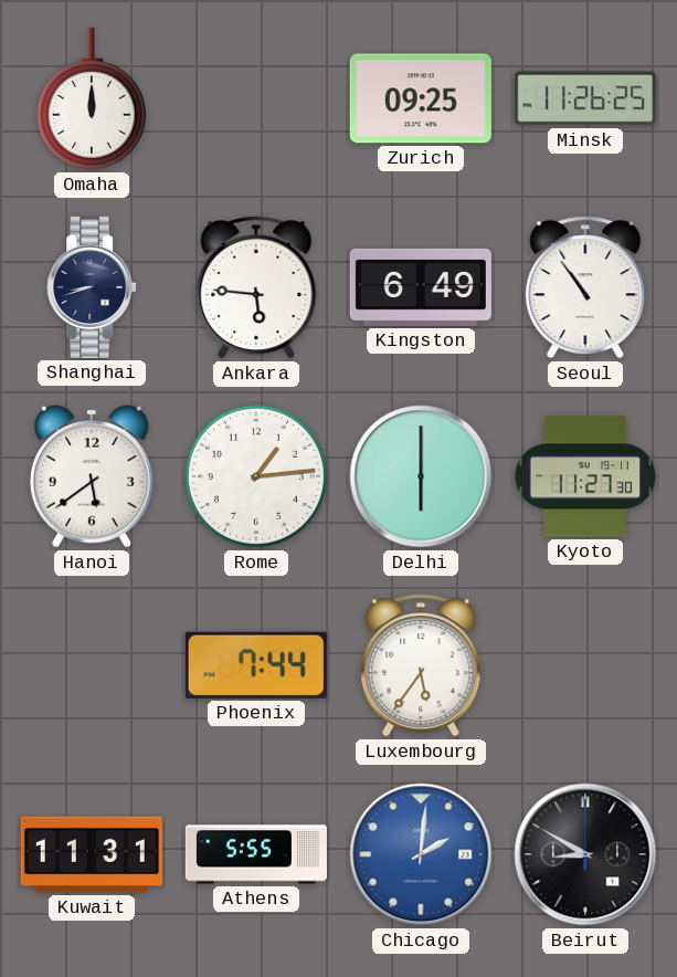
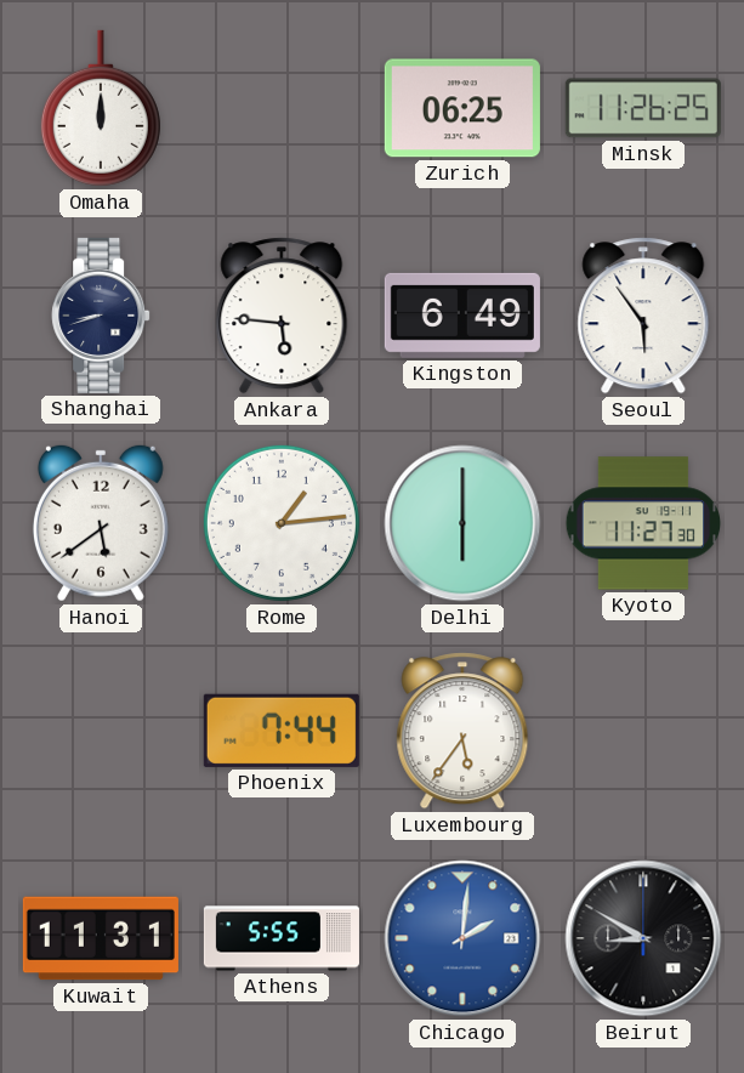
Zurich: 09:25 -> 06:25
Seoul: 10:54 -> 5:54
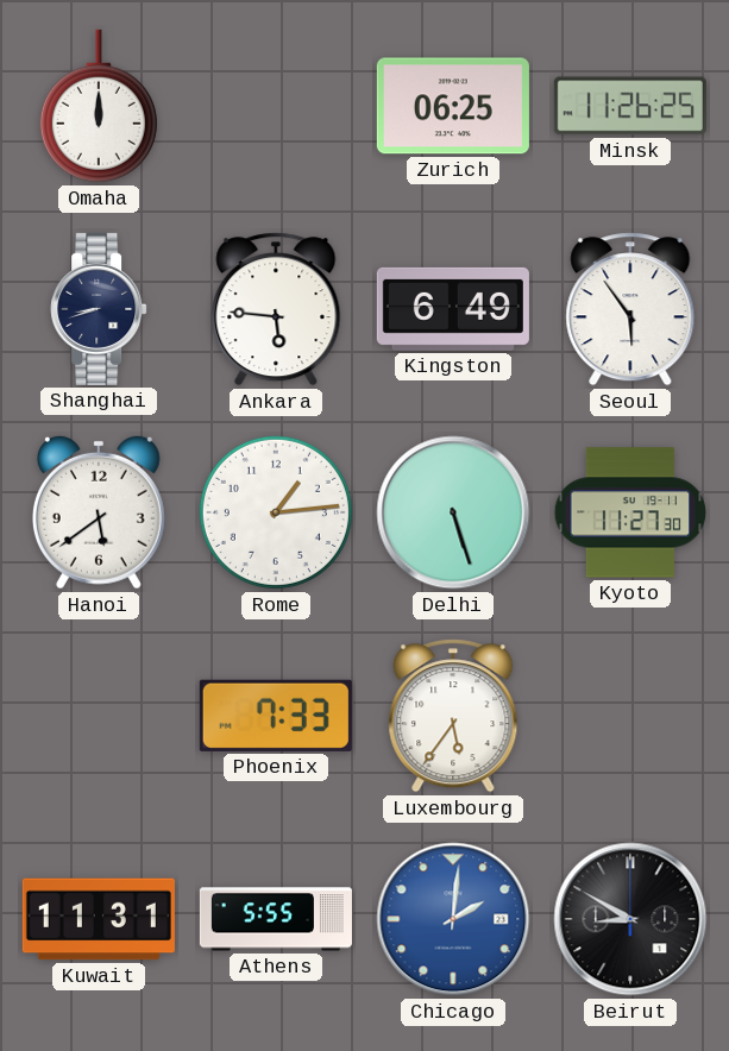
Delhi: 6:00 -> 5:27
Phoenix: 7:44 -> 7:33
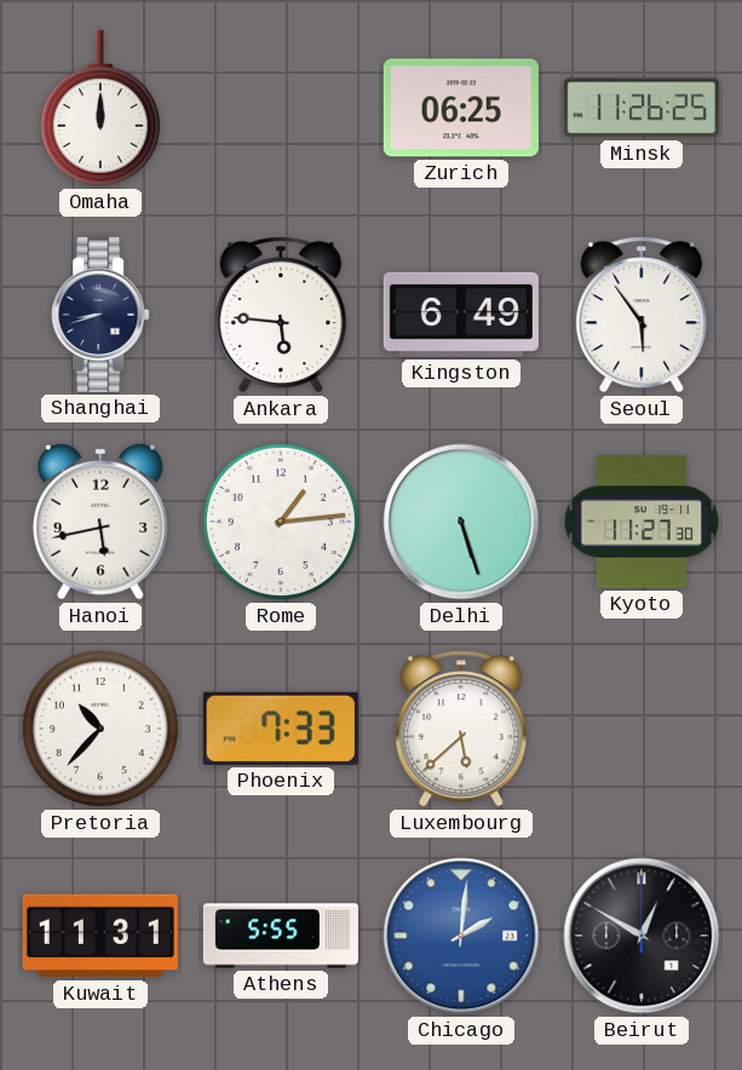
Hanoi: 5:39 -> 5:43
Pretoria: none -> 10:37
Luxembourg: 5:36 -> 5:38
Beirut: 8:50 -> 12:50
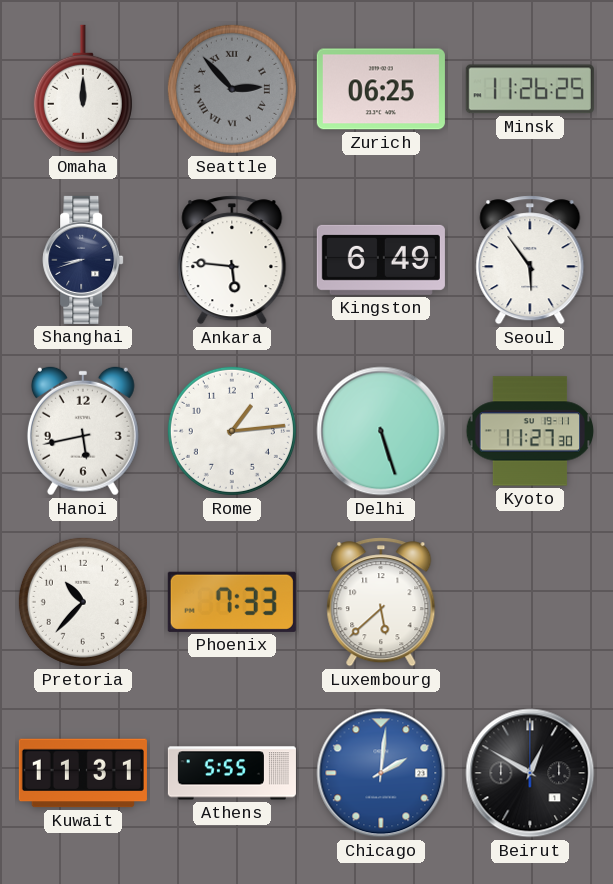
Seattle: none -> 2:53
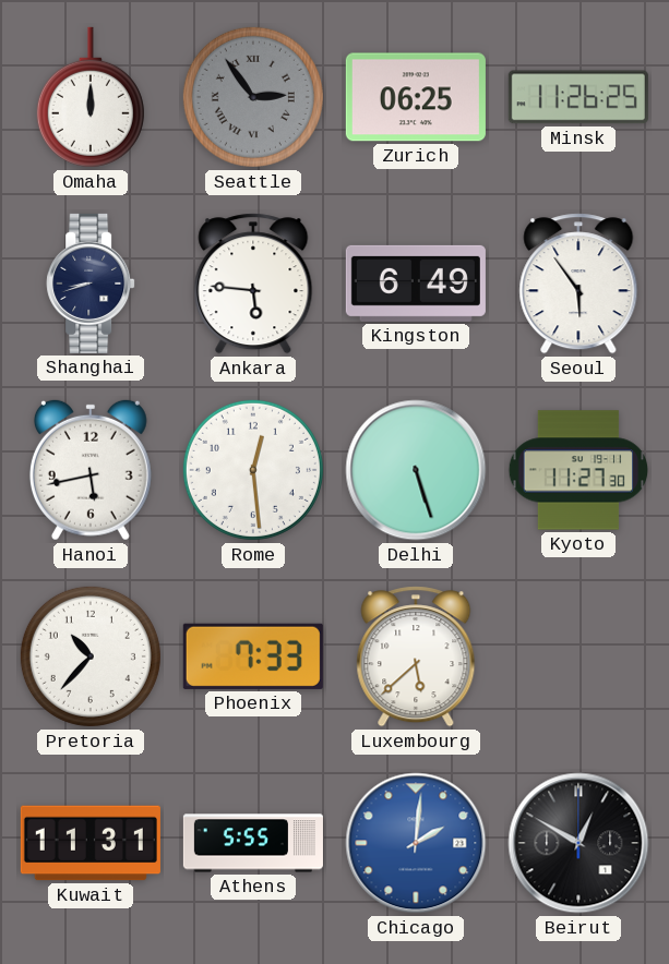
Seattle: 2:53 -> 2:54
Rome: 1:14 -> 12:29
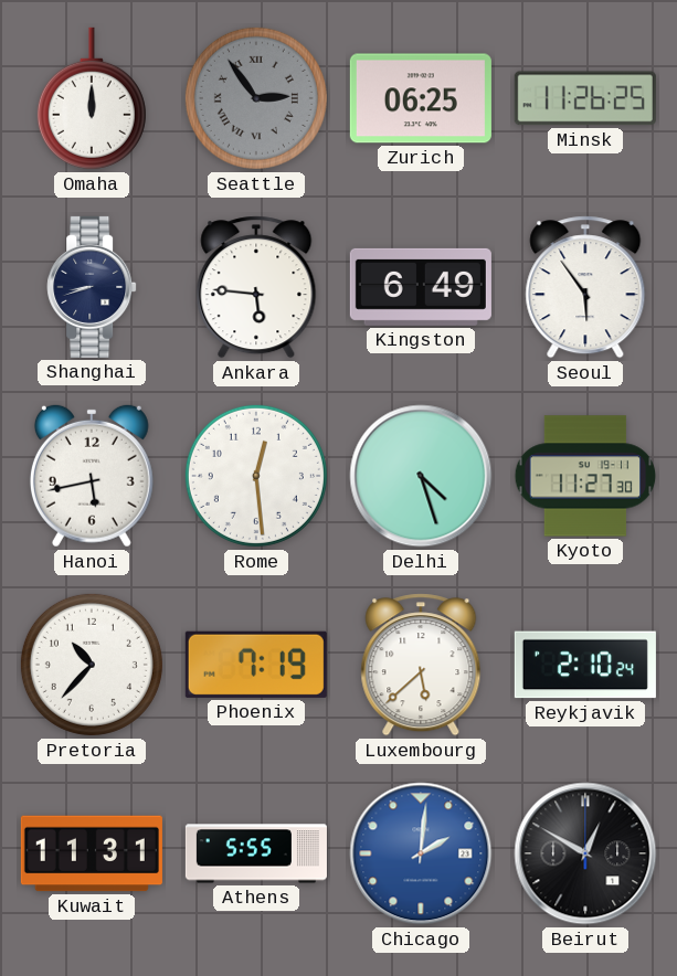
Delhi: 5:27 -> 4:27
Phoenix: 7:33 -> 7:19
Reykjavik: none -> 2:10
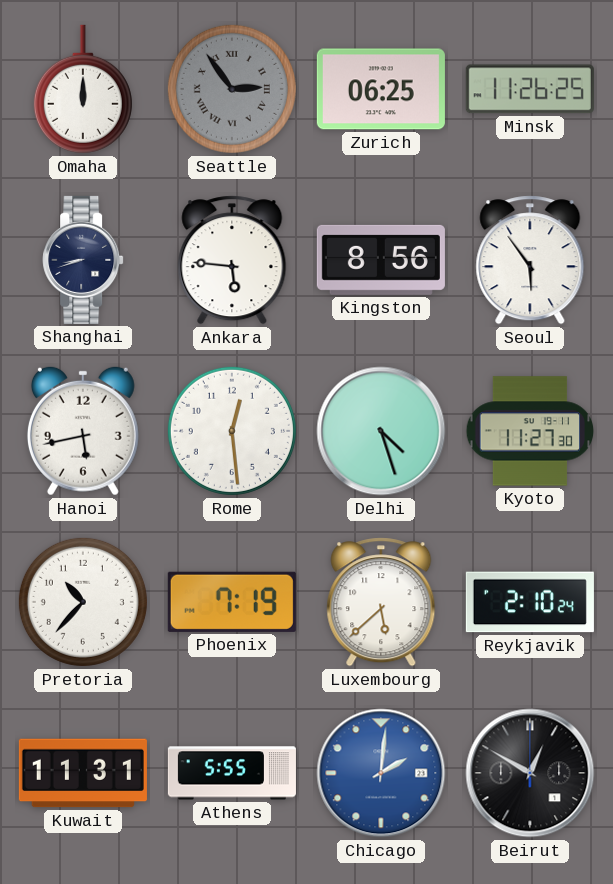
Kingston: 6:49 -> 8:56
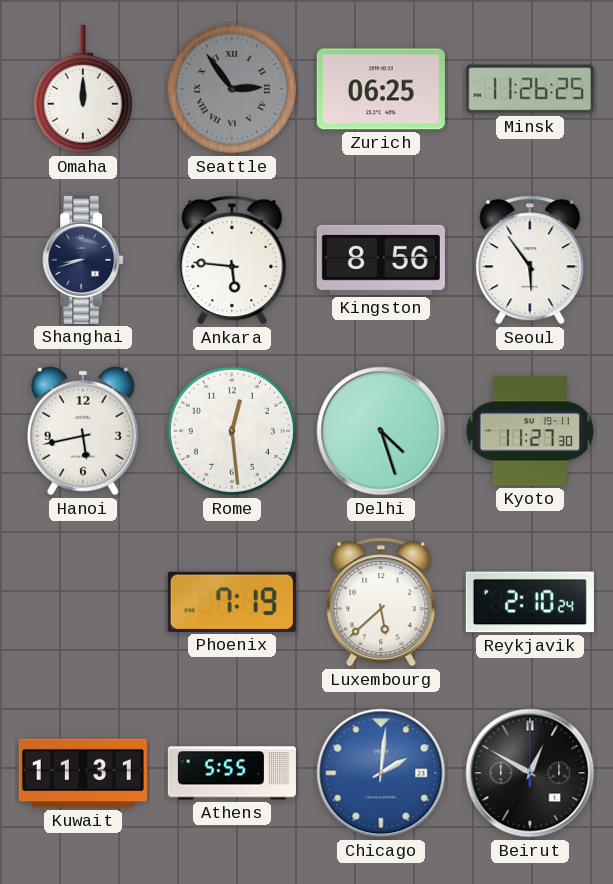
Pretoria: 10:37 -> none
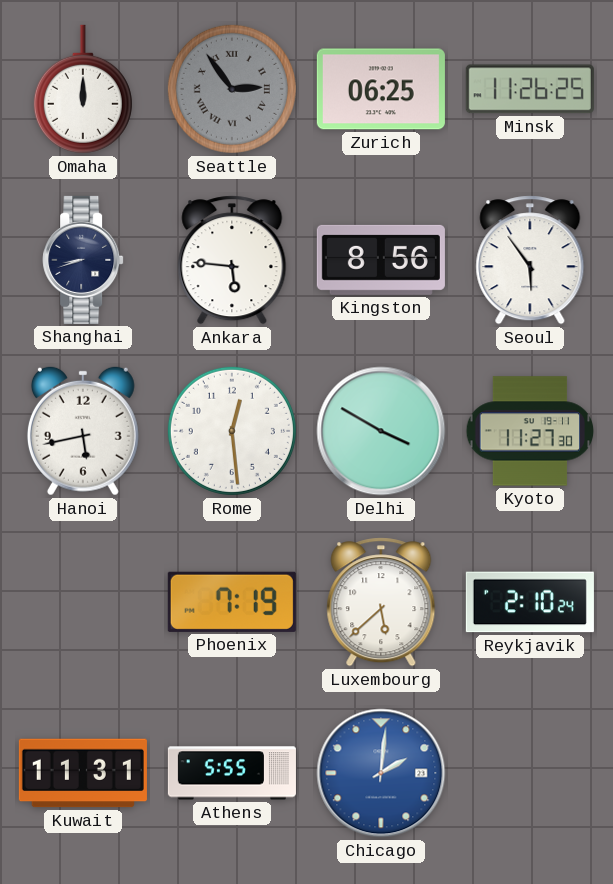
Delhi: 4:27 -> 3:50
Beirut: 12:50 -> none
